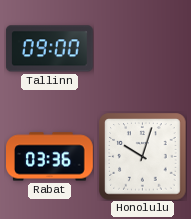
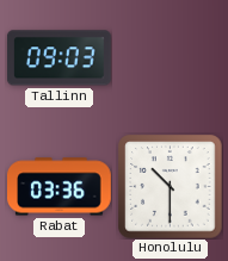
Tallinn: 09:00 -> 09:03
Honolulu: 10:03 -> 10:30
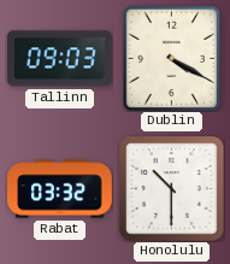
Dublin: none -> 4:20
Rabat: 03:36 -> 03:32
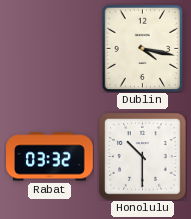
Tallinn: 09:03 -> none
Dublin: 4:20 -> 4:17
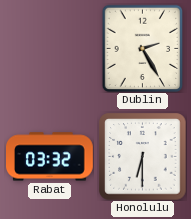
Dublin: 4:17 -> 2:25
Honolulu: 10:30 -> 6:30
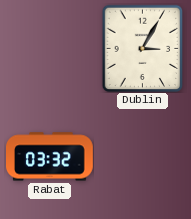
Dublin: 2:25 -> 3:05
Honolulu: 6:30 -> none
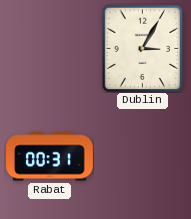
Rabat: 03:32 -> 00:31
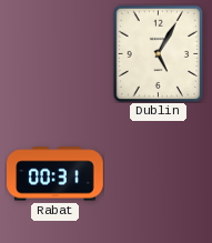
Dublin: 3:05 -> 5:05
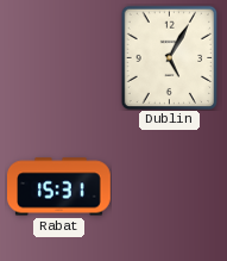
Rabat: 00:31 -> 15:31
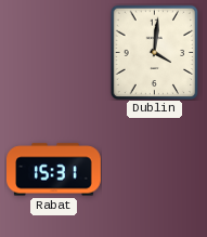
Dublin: 5:05 -> 4:01
